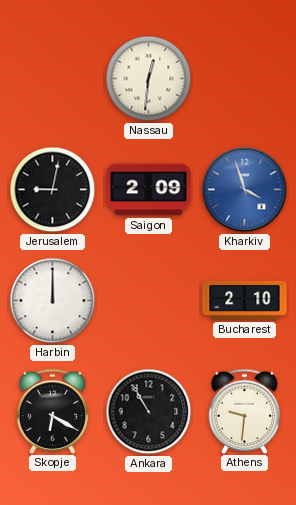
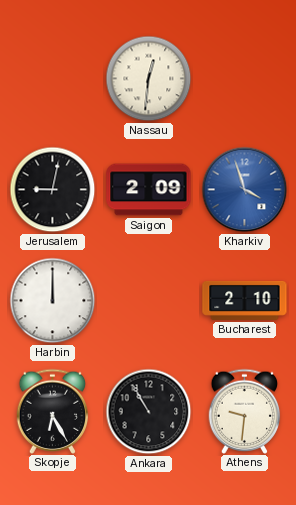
Skopje: 6:20 -> 6:25
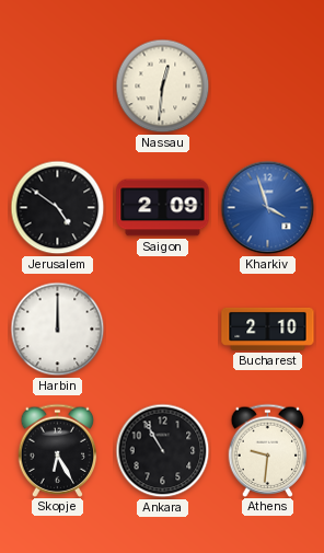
Jerusalem: 9:02 -> 4:51
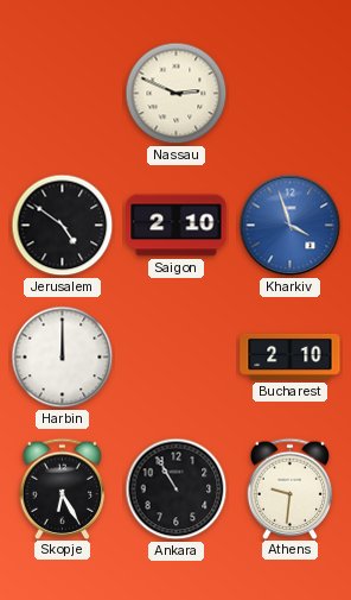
Nassau: 12:31 -> 2:49
Saigon: 2:09 -> 2:10
